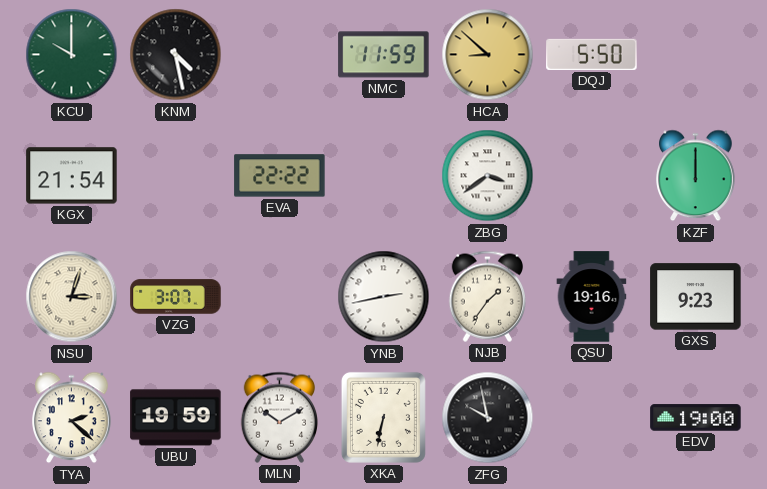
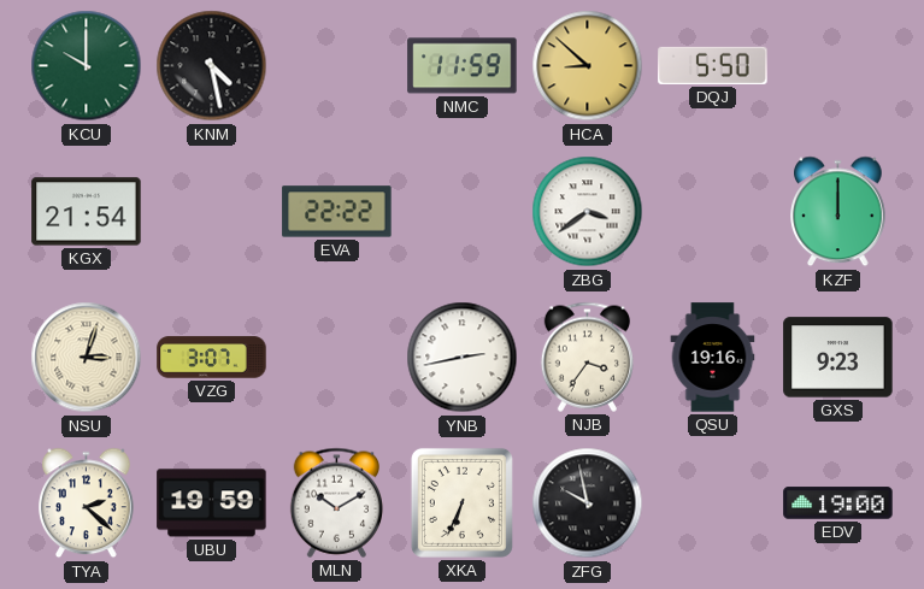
NJB: 1:36 -> 3:36
XKA: 6:32 -> 6:34
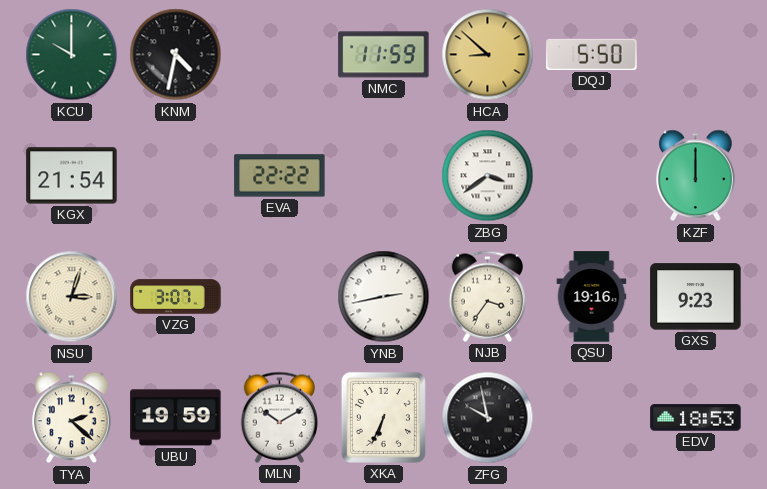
KNM: 4:28 -> 4:32
EDV: 19:00 -> 18:53
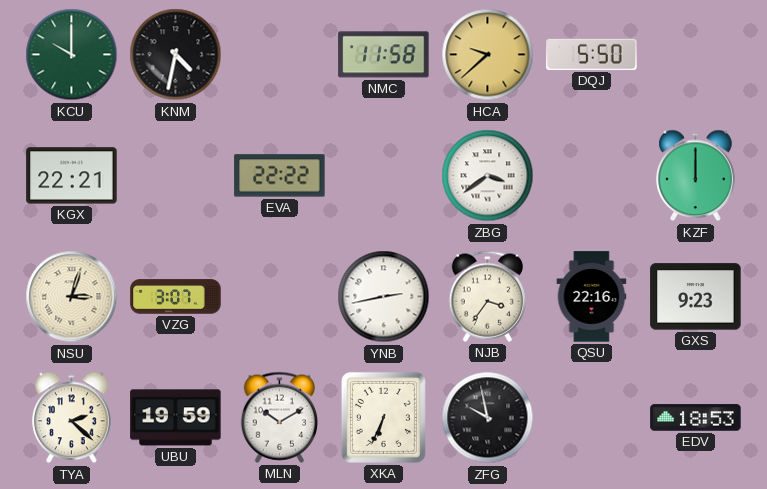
NMC: 11:59 -> 11:58
HCA: 8:52 -> 9:38
KGX: 21:54 -> 22:21
QSU: 19:16 -> 22:16
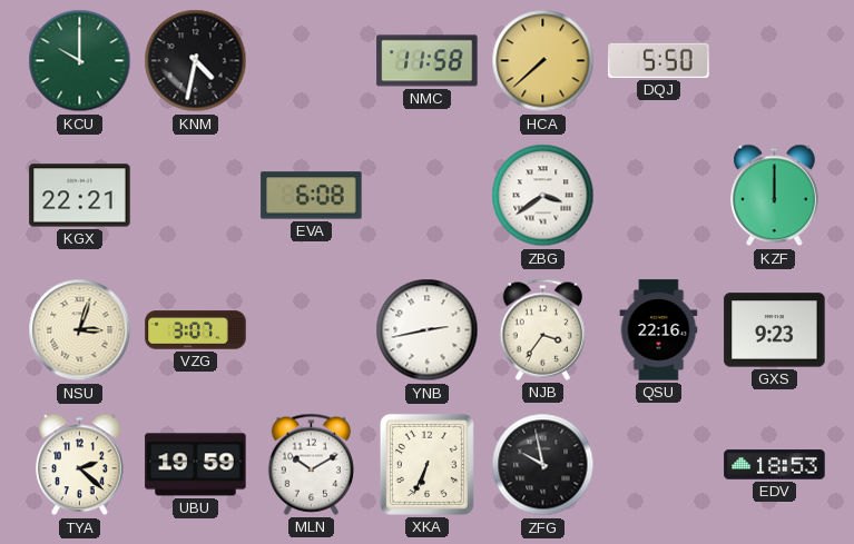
HCA: 9:38 -> 7:38
EVA: 22:22 -> 6:08
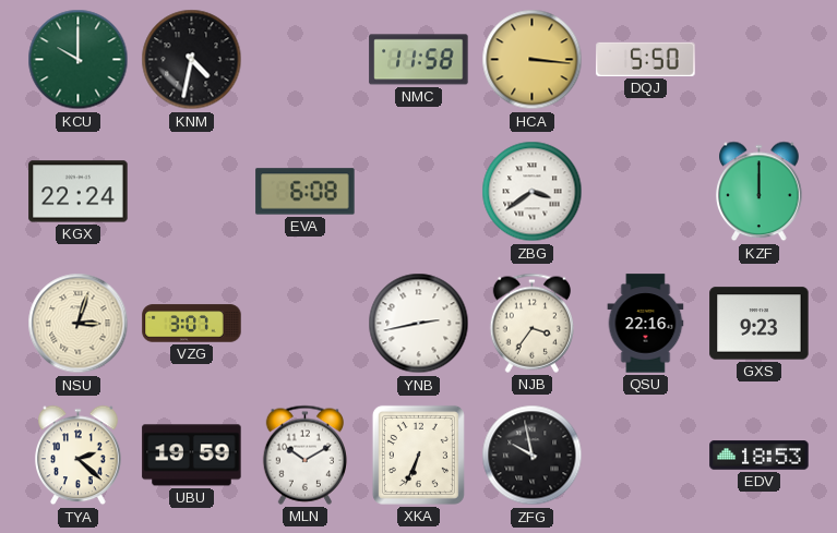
HCA: 7:38 -> 3:16
KGX: 22:21 -> 22:24
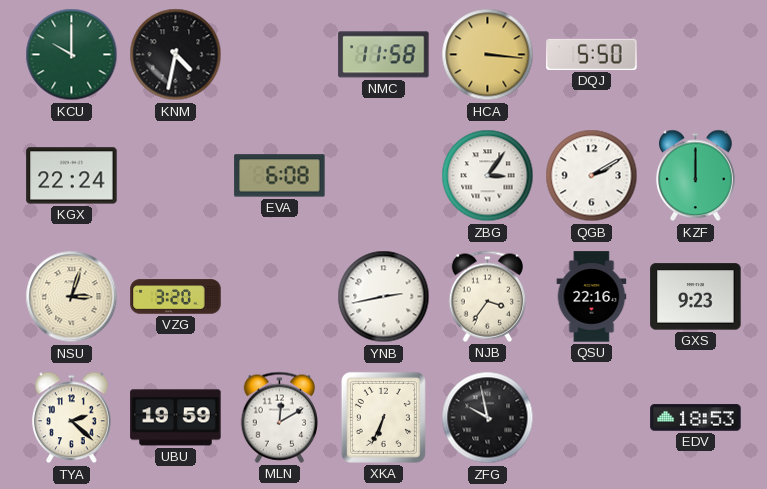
ZBG: 3:39 -> 3:06
QGB: none -> 2:10
VZG: 3:07 -> 3:20
MLN: 10:10 -> 12:10
